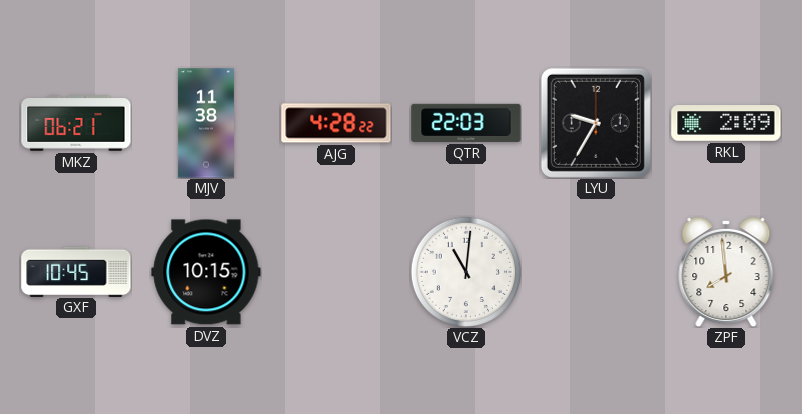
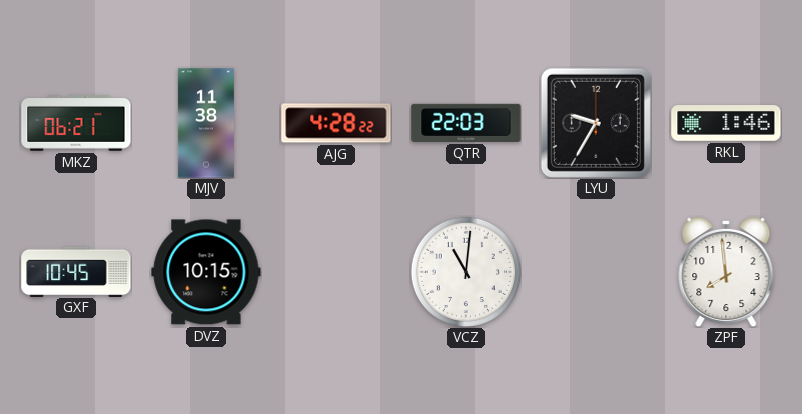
RKL: 2:09 -> 1:46
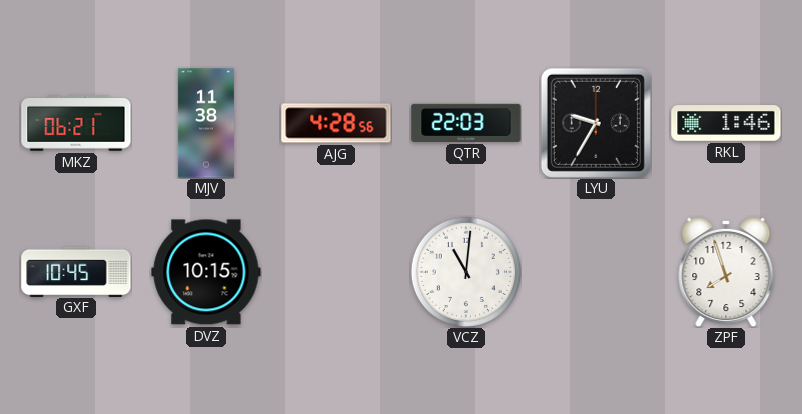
AJG: 4:28:22 -> 4:28:56
ZPF: 7:59 -> 7:57
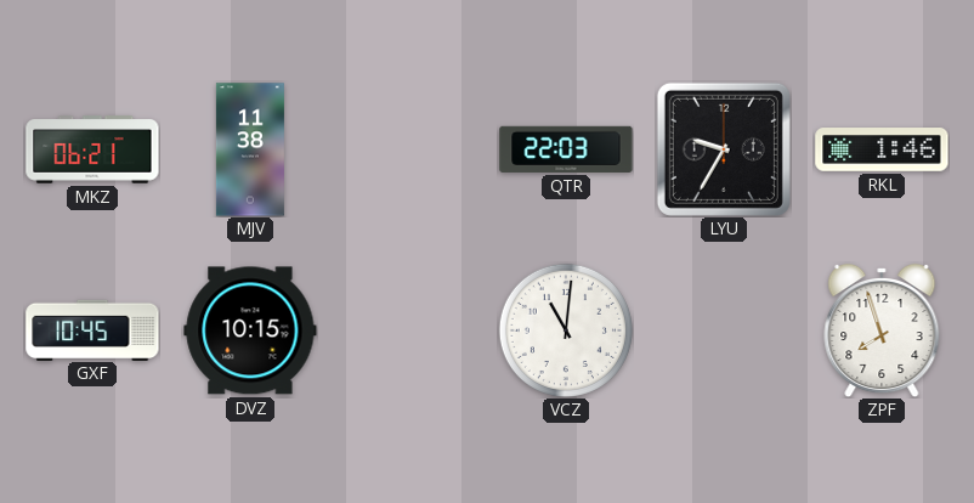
AJG: 4:28 -> none
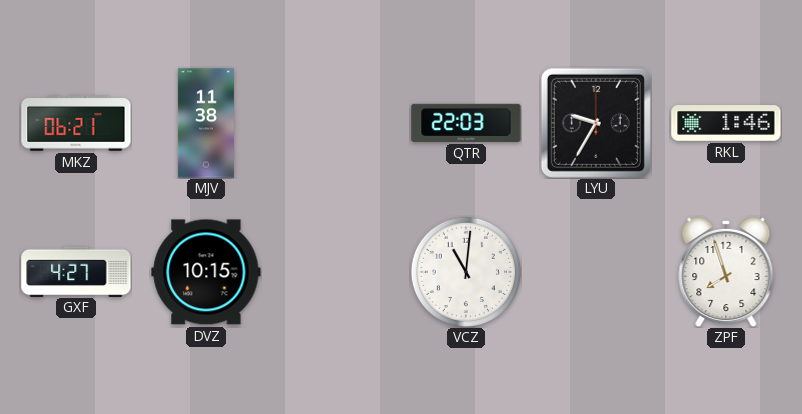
GXF: 10:45 -> 4:27
